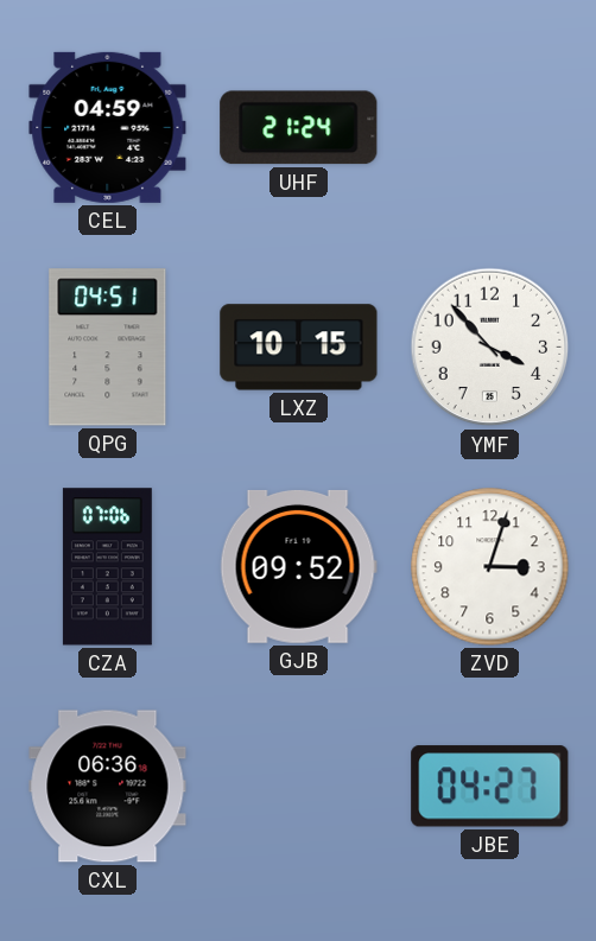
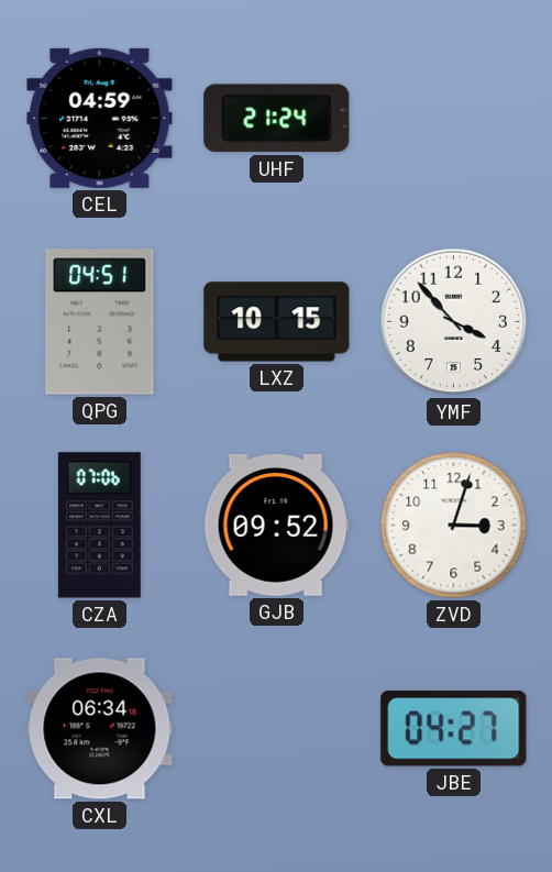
CXL: 06:36 -> 06:34
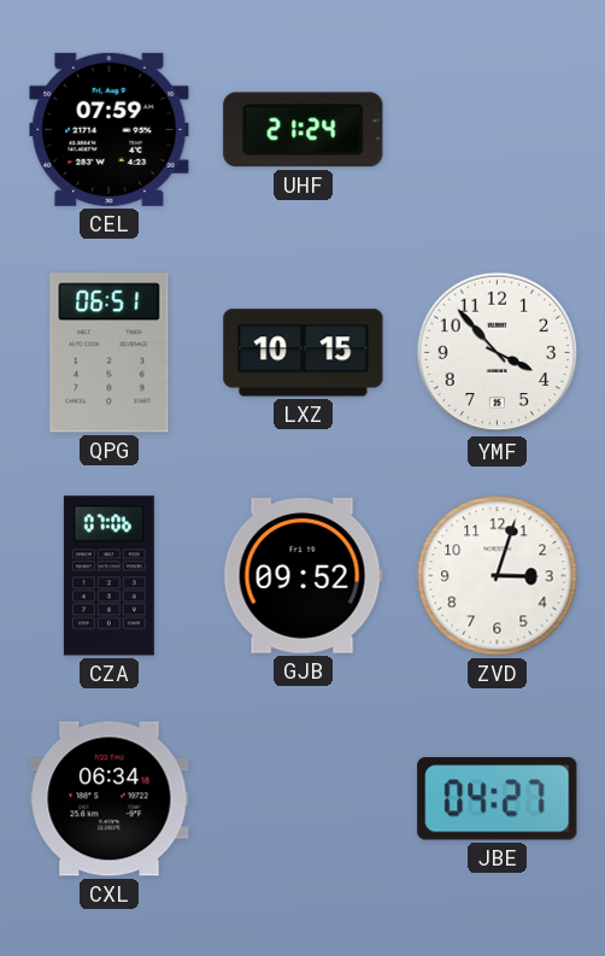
CEL: 04:59 -> 07:59
QPG: 04:51 -> 06:51
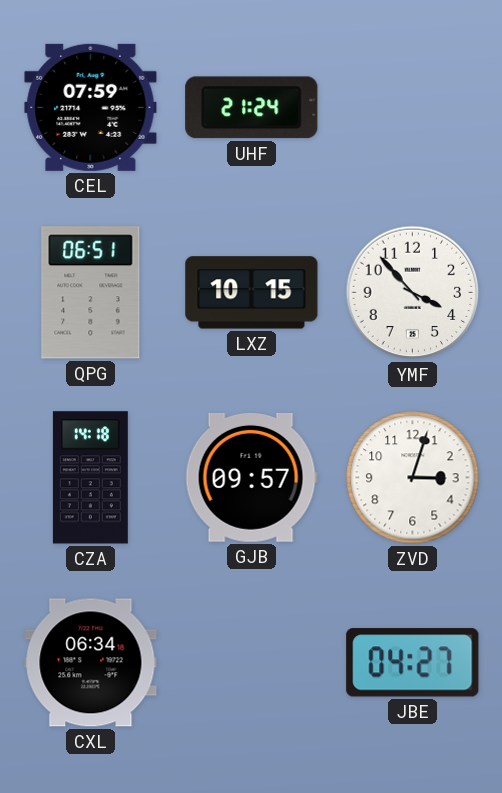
CZA: 07:06 -> 14:18
GJB: 09:52 -> 09:57
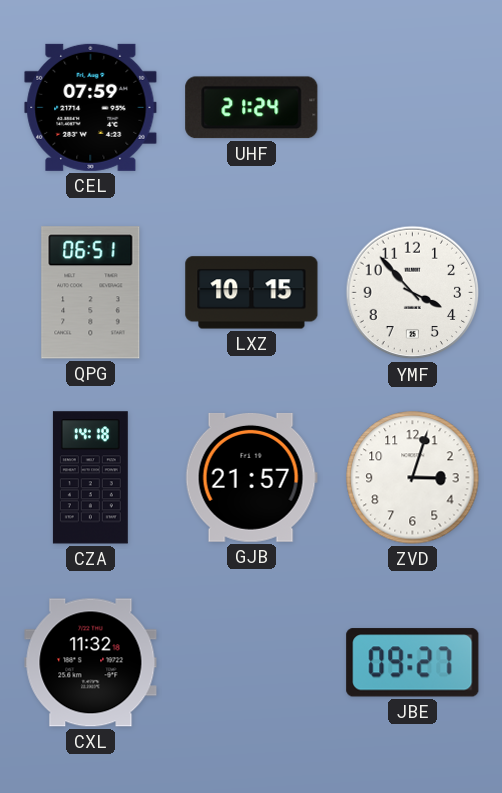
GJB: 09:57 -> 21:57
CXL: 06:34 -> 11:32
JBE: 04:27 -> 09:27
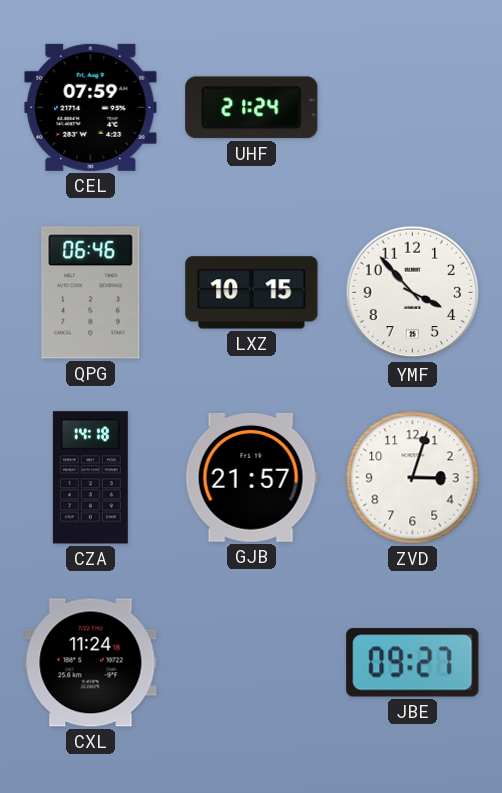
QPG: 06:51 -> 06:46
CXL: 11:32 -> 11:24
